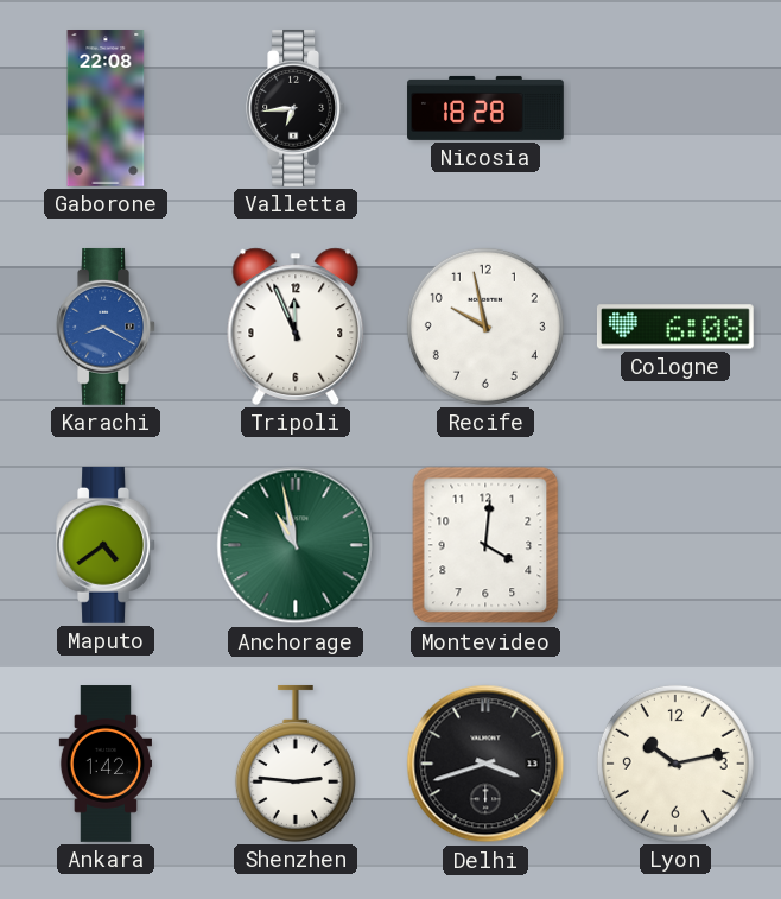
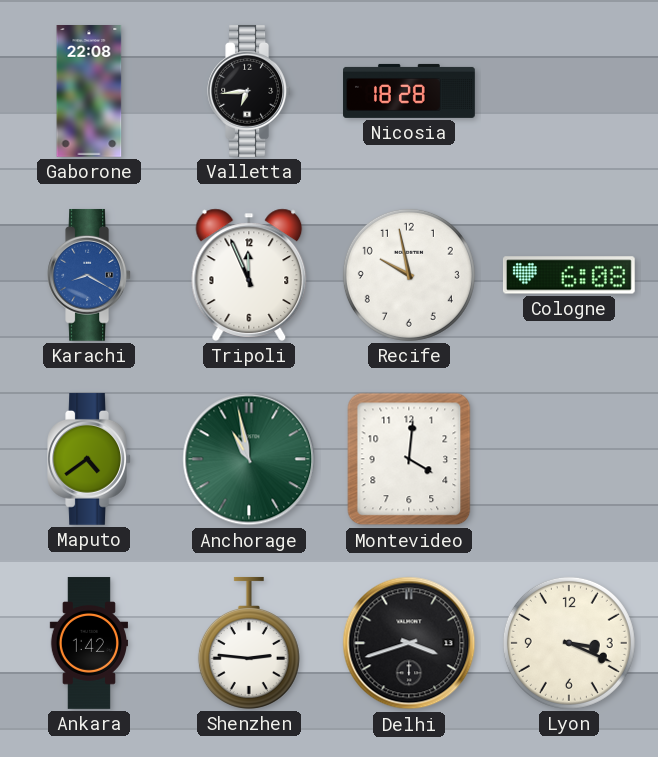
Lyon: 10:13 -> 3:19
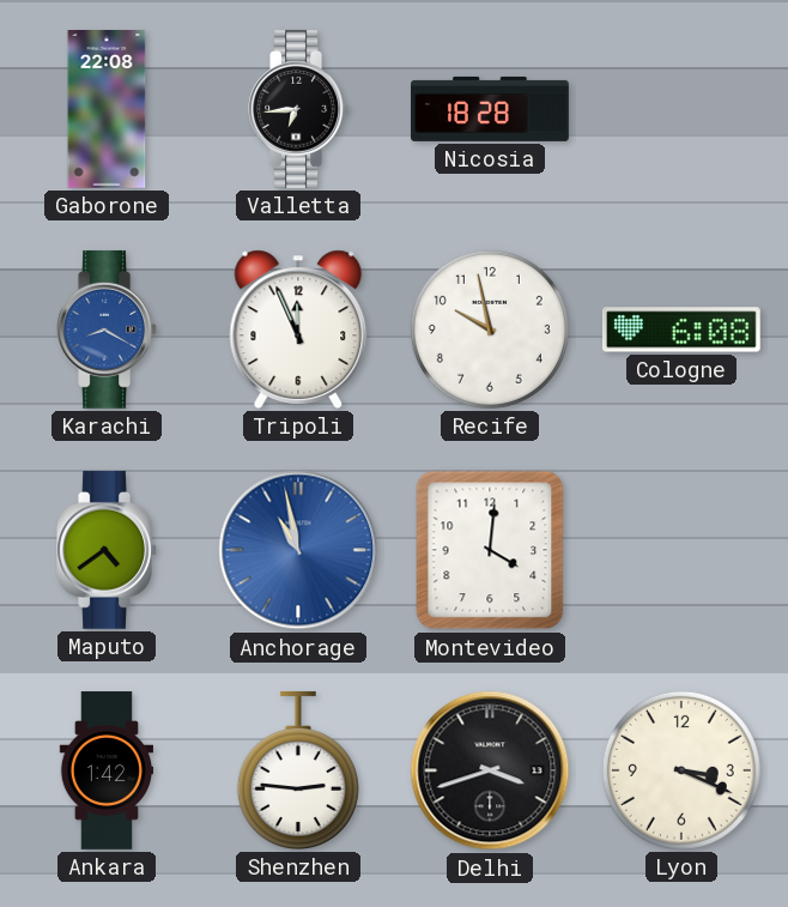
Anchorage dial: green -> blue
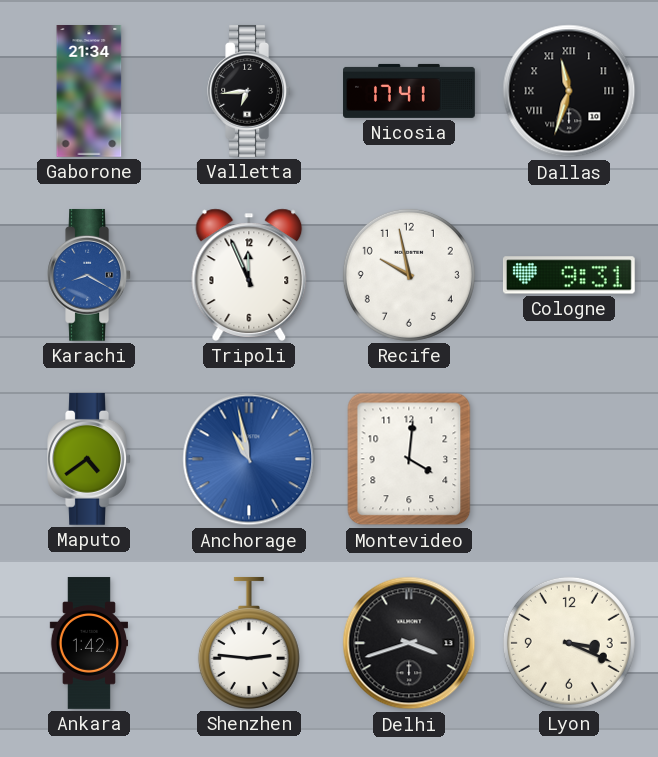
Gaborone: 22:08 -> 21:34
Nicosia: 18:28 -> 17:41
Dallas: none -> 11:33
Cologne: 6:08 -> 9:31
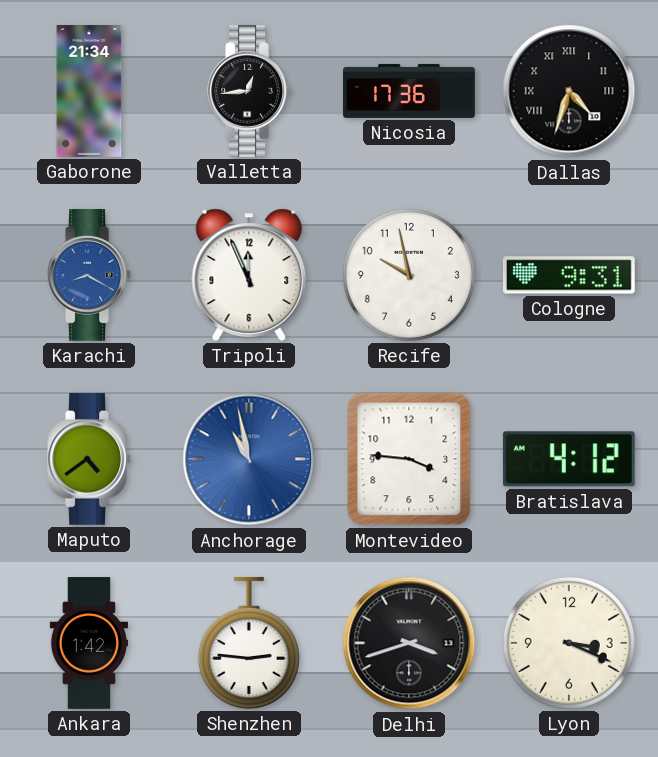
Valletta: 6:44 -> 12:44
Nicosia: 17:41 -> 17:36
Dallas: 11:33 -> 4:33
Montevideo: 4:01 -> 3:46
Bratislava: none -> 4:12
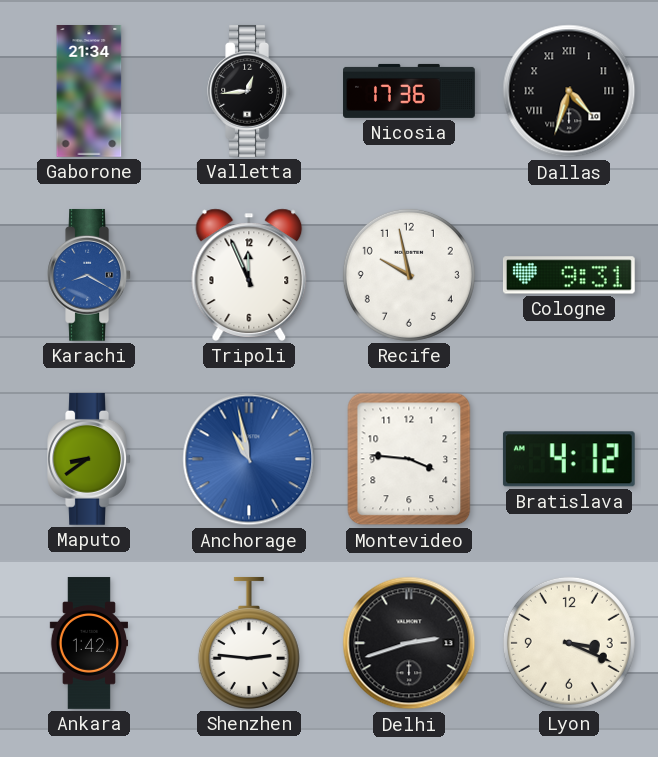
Maputo: 4:39 -> 8:39
Delhi: 3:42 -> 2:42
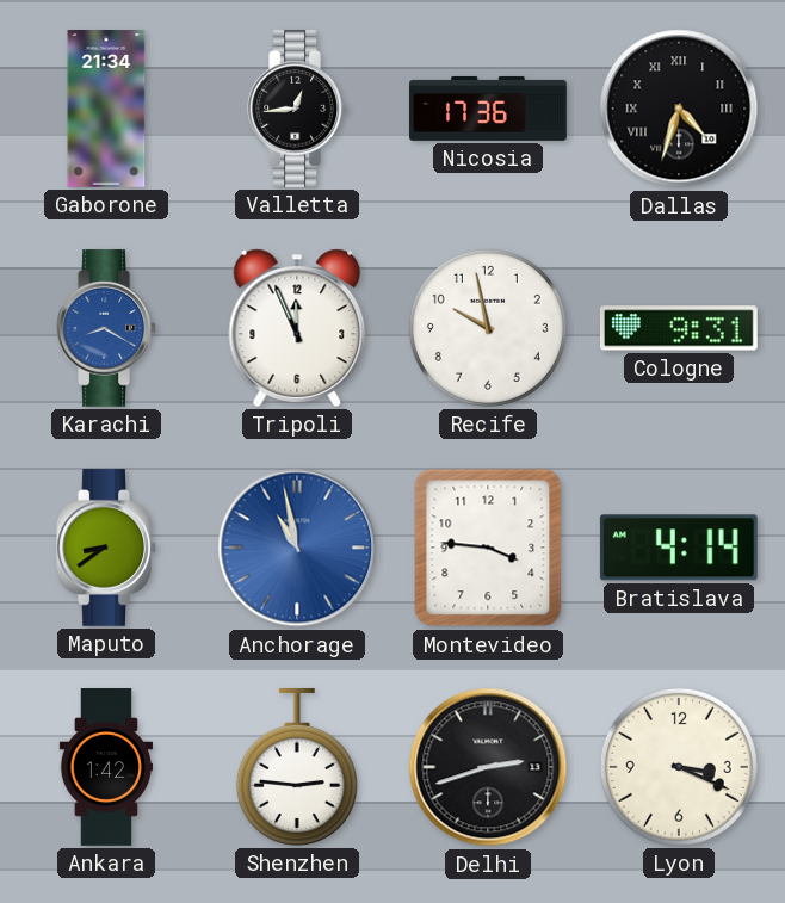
Bratislava: 4:12 -> 4:14
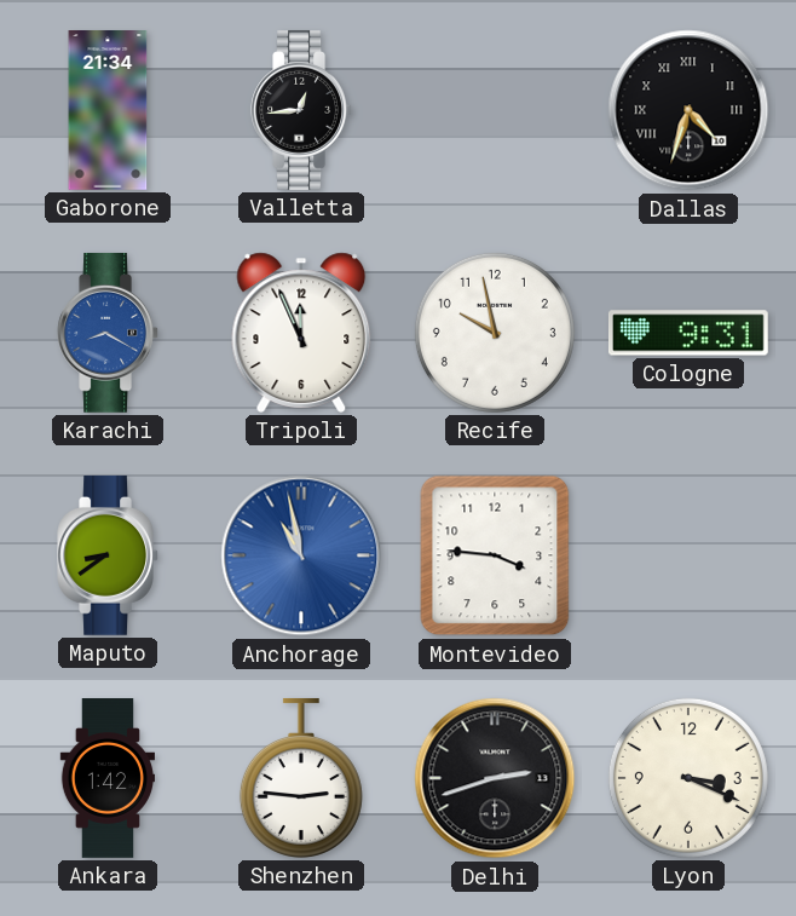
Nicosia: 17:36 -> none
Bratislava: 4:14 -> none
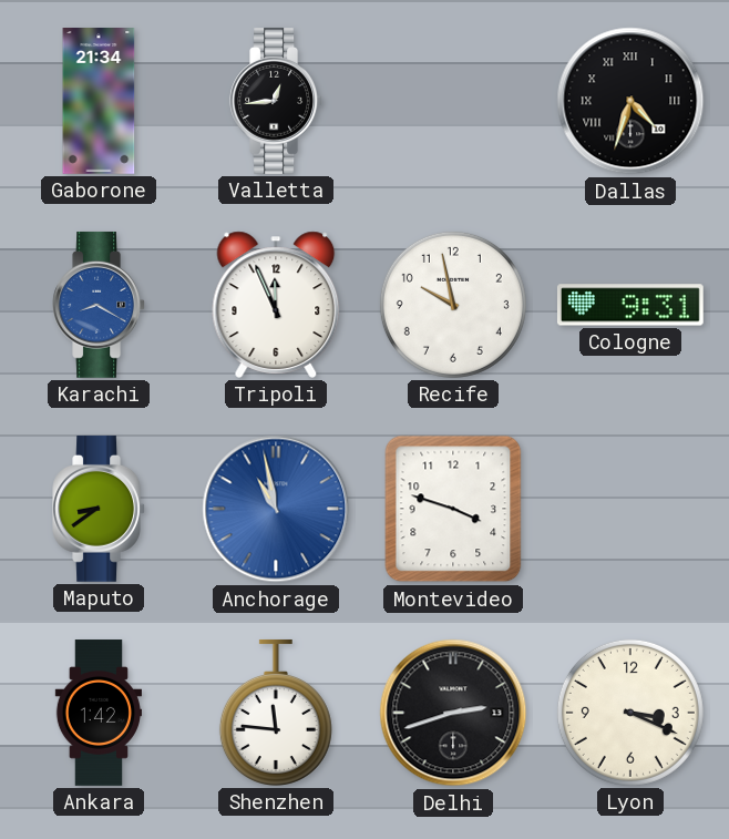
Montevideo: 3:46 -> 3:48
Shenzhen: 2:46 -> 11:46
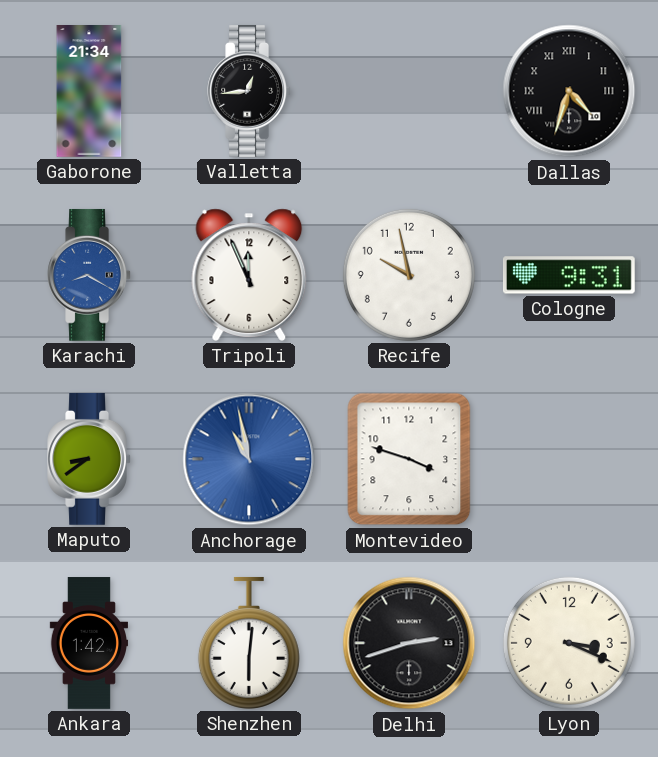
Shenzhen: 11:46 -> 6:01
